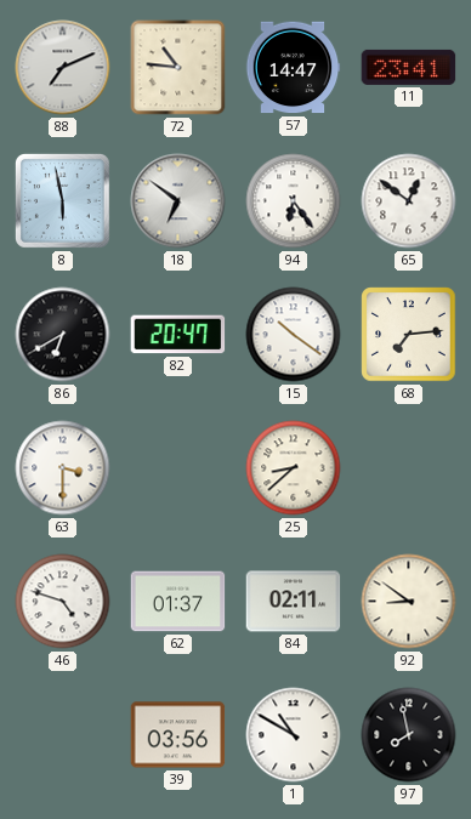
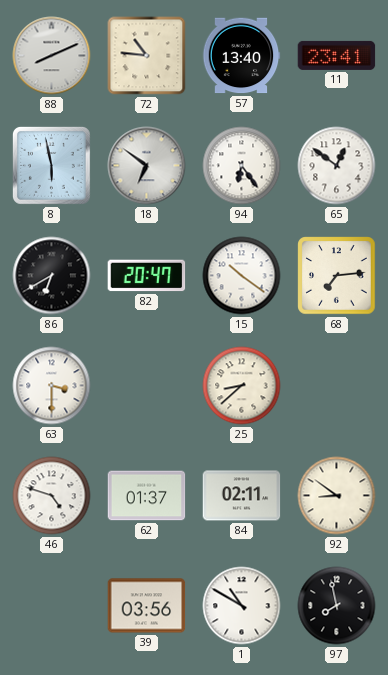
88: 7:11 -> 8:11
57: 14:47 -> 13:40
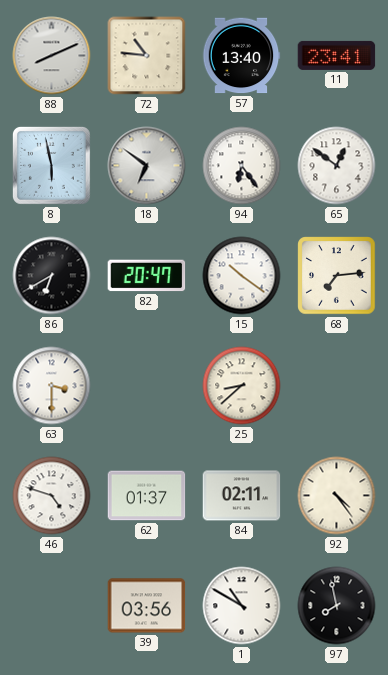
92: 8:51 -> 4:24
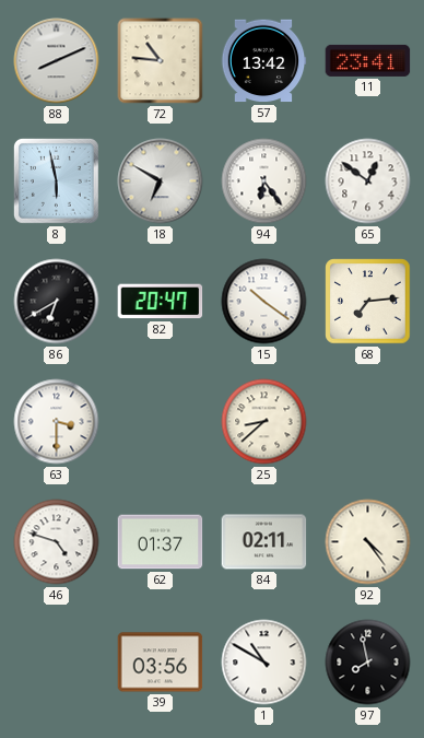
57: 13:40 -> 13:42
18: 6:51 -> 6:50
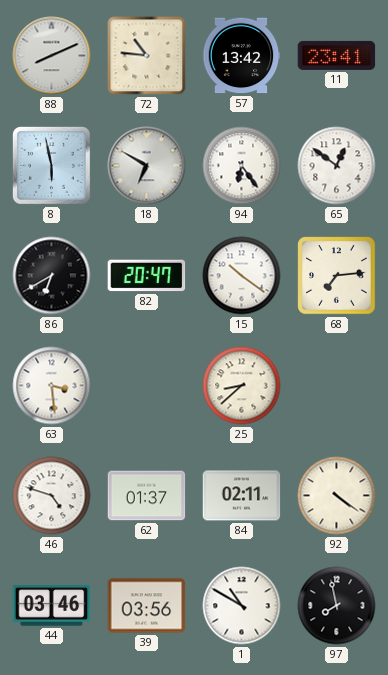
63: 3:30 -> 3:29
92: 4:24 -> 4:21
44: none -> 03:46
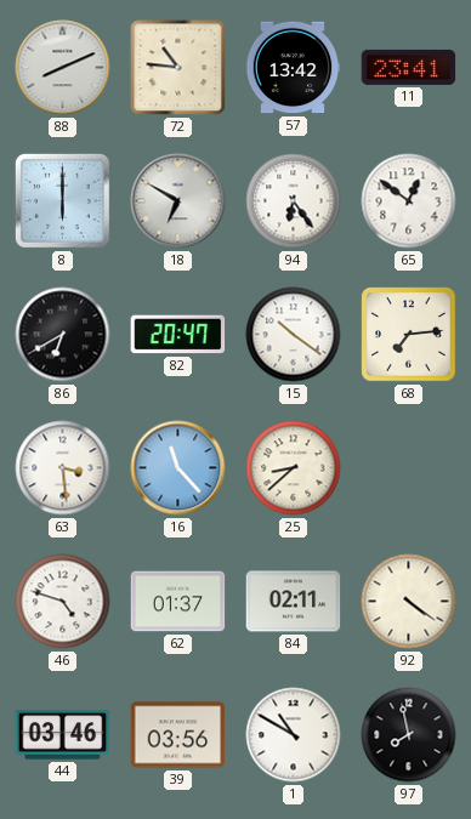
8: 5:58 -> 6:00
16: none -> 11:23
